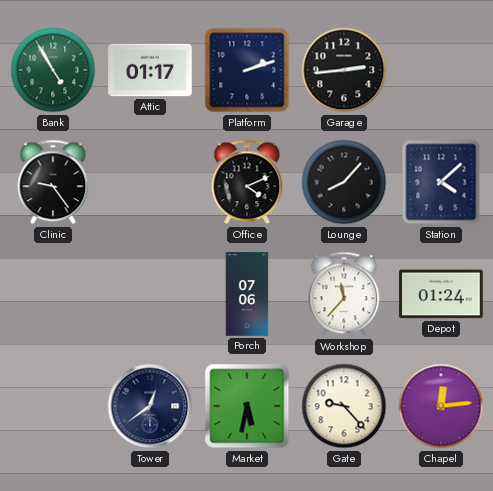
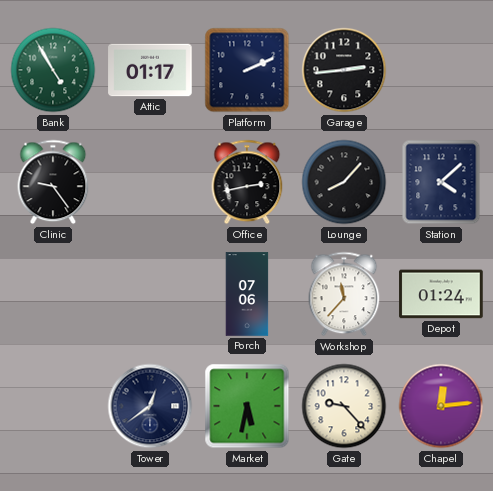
Platform: 2:12 -> 2:11
Office: 4:11 -> 2:43
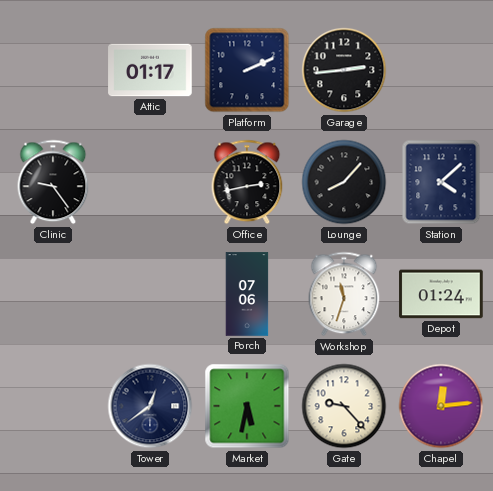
Bank: 4:55 -> none
Workshop: 11:37 -> 11:33
